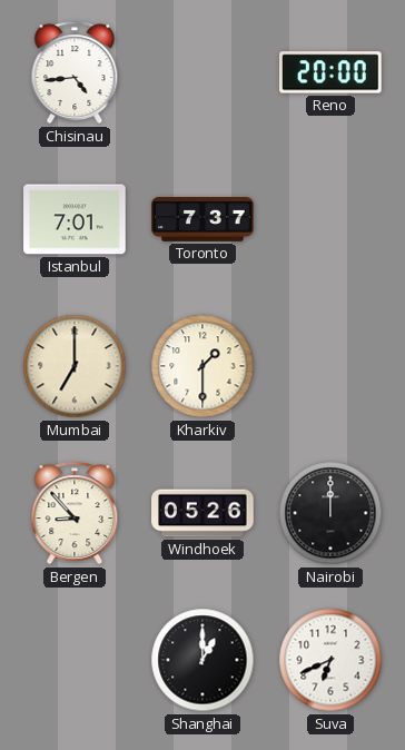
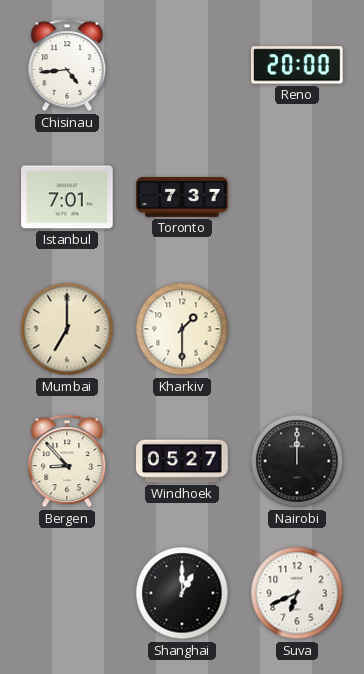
Windhoek: 05:26 -> 05:27
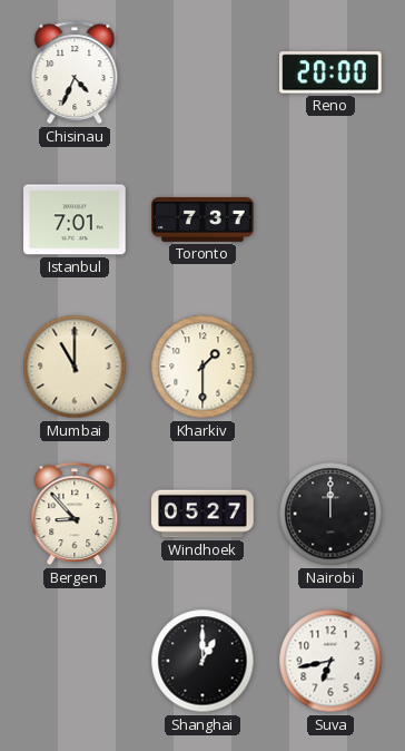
Chisinau: 4:44 -> 4:34
Mumbai: 7:00 -> 11:00
Suva: 6:41 -> 6:43
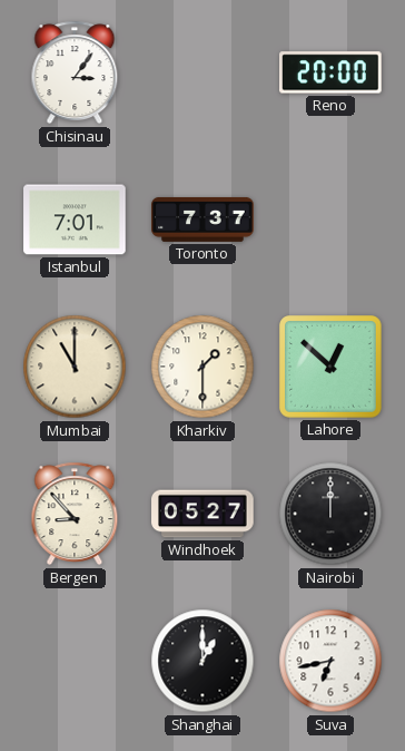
Chisinau: 4:34 -> 3:06
Lahore: none -> 12:52
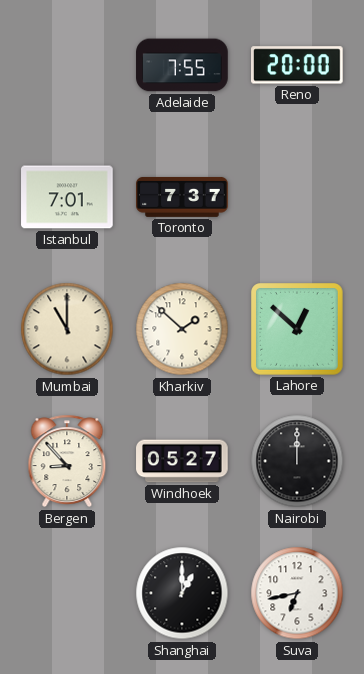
Chisinau: 3:06 -> none
Adelaide: none -> 7:55
Kharkiv: 1:30 -> 1:52
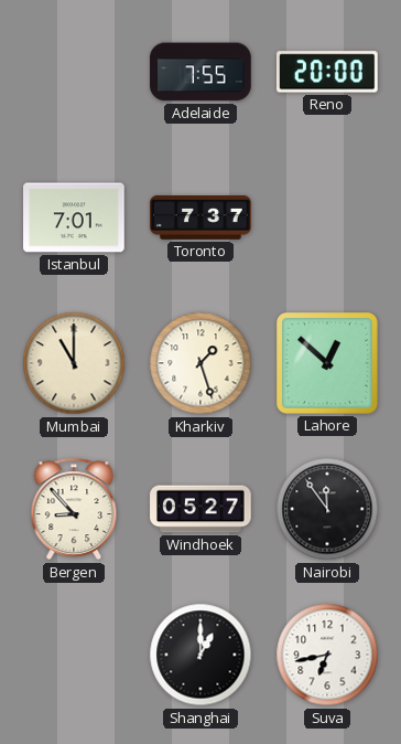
Kharkiv: 1:52 -> 1:27
Nairobi: 12:00 -> 11:54
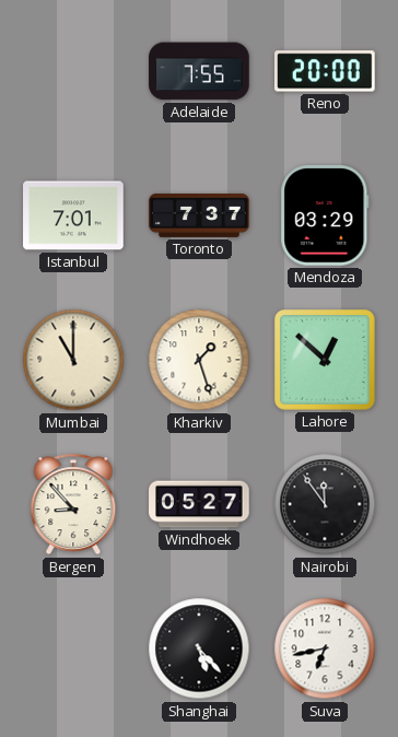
Mendoza: none -> 03:29
Shanghai: 1:00 -> 5:23
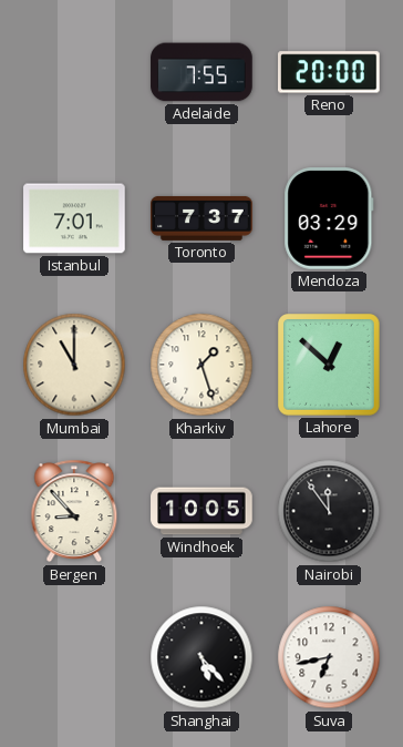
Windhoek: 05:27 -> 10:05
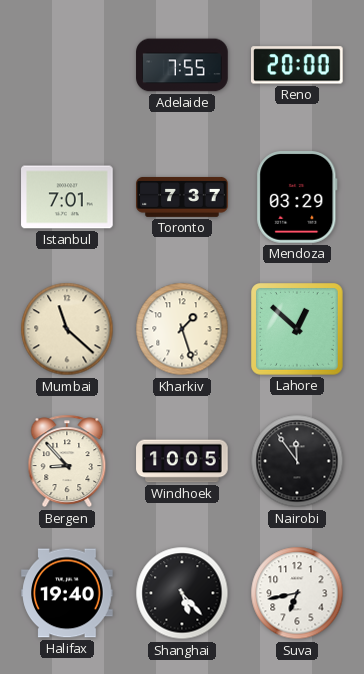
Mumbai: 11:00 -> 11:22
Halifax: none -> 19:40
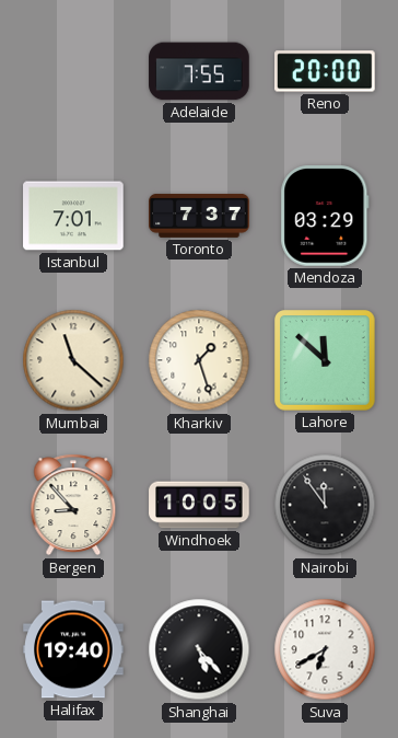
Lahore: 12:52 -> 11:52
Suva: 6:43 -> 6:40
